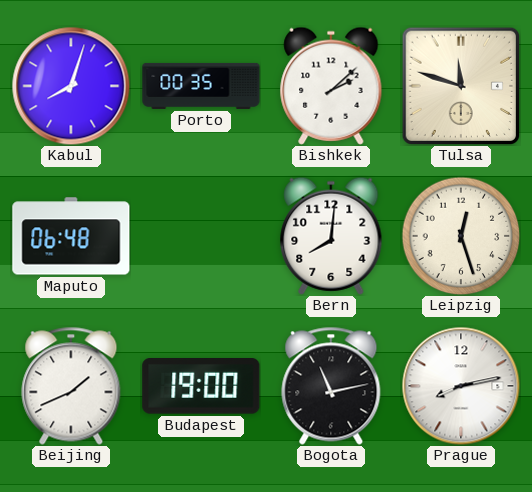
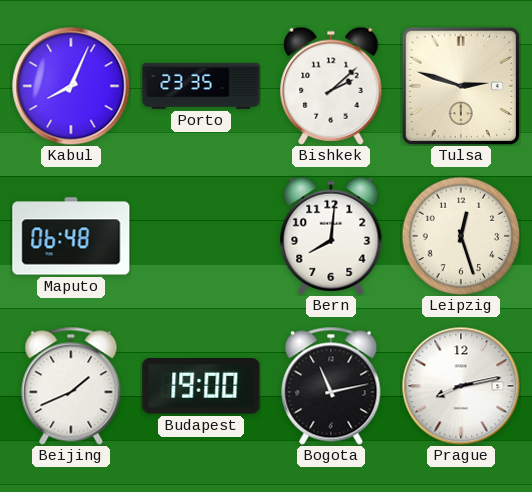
Kabul: 8:03 -> 8:04
Porto: 00:35 -> 23:35
Tulsa: 11:48 -> 2:48
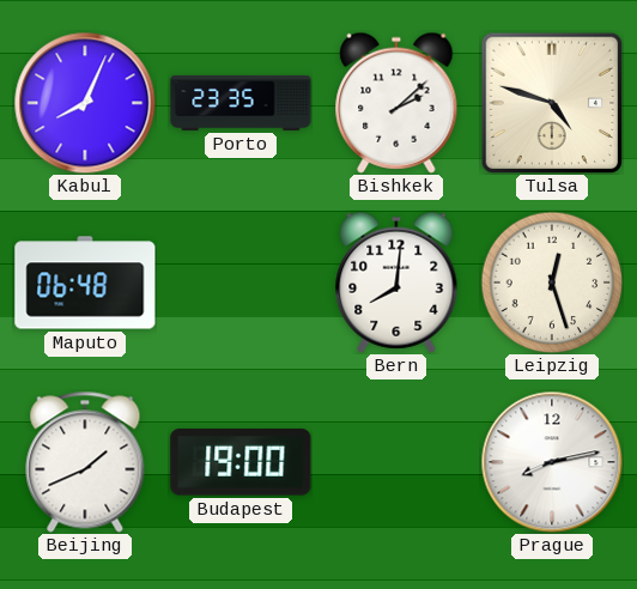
Tulsa: 2:48 -> 4:48
Bogota: 11:13 -> none
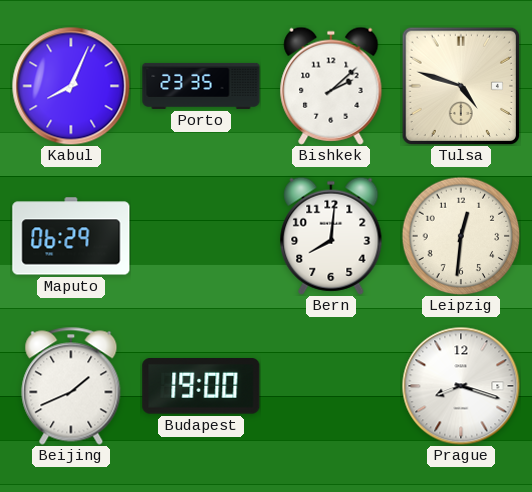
Maputo: 06:48 -> 06:29
Leipzig: 12:27 -> 12:31
Prague: 8:13 -> 8:18
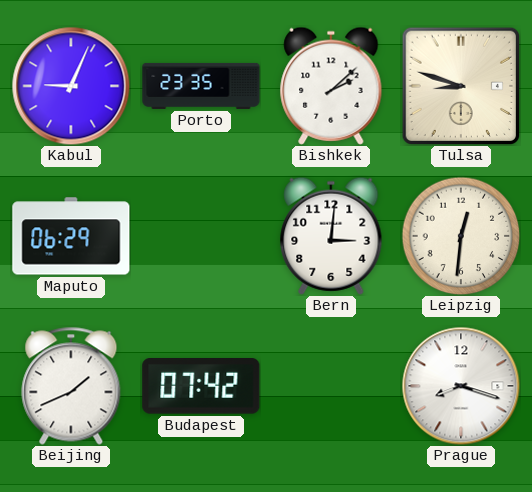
Kabul: 8:04 -> 9:04
Tulsa: 4:48 -> 8:48
Bern: 8:01 -> 3:01
Budapest: 19:00 -> 07:42
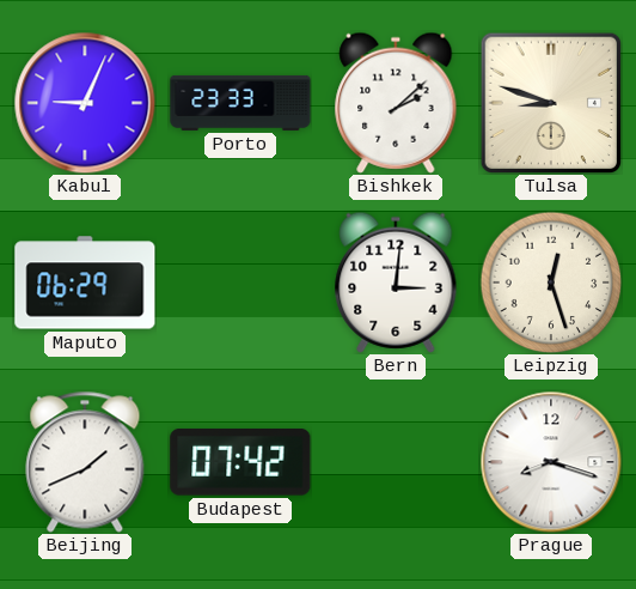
Porto: 23:35 -> 23:33
Leipzig: 12:31 -> 12:27
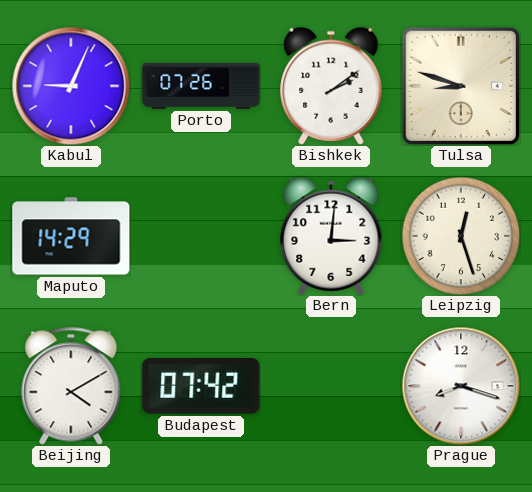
Porto: 23:33 -> 07:26
Bishkek: 2:08 -> 2:09
Maputo: 06:29 -> 14:29
Beijing: 1:41 -> 4:10
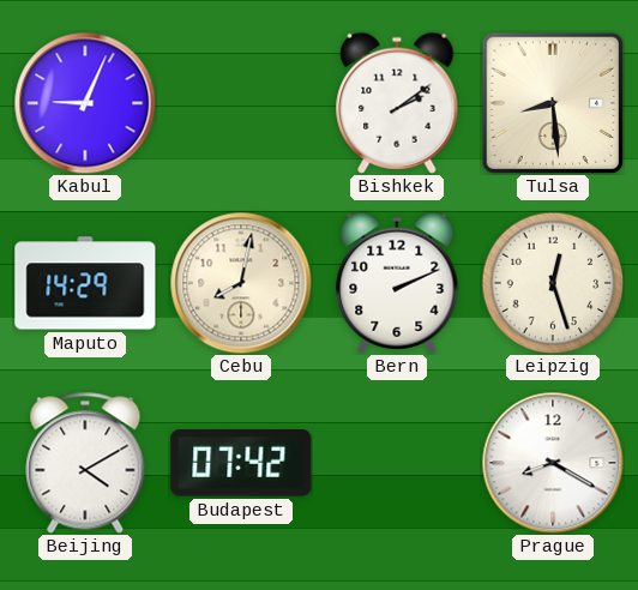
Porto: 07:26 -> none
Tulsa: 8:48 -> 8:29
Cebu: none -> 8:02
Bern: 3:01 -> 2:11
Prague: 8:18 -> 8:20
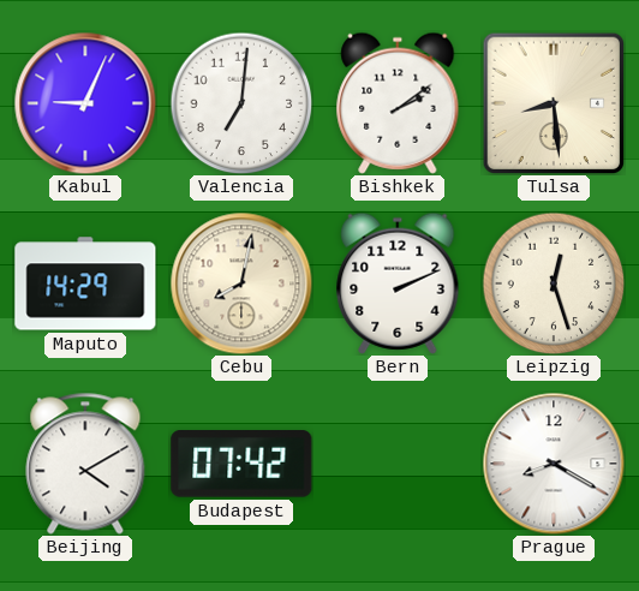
Valencia: none -> 7:01
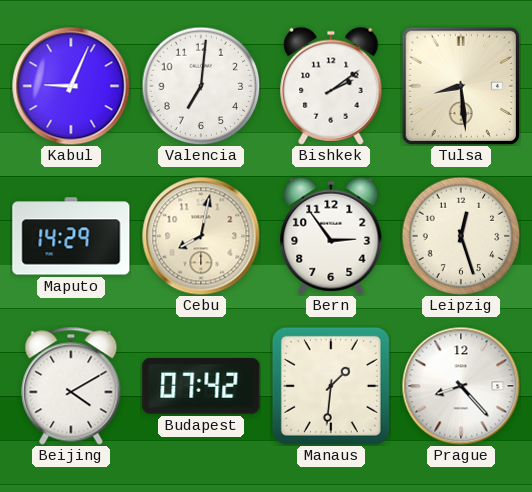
Bern: 2:11 -> 2:54
Manaus: none -> 1:31
Prague: 8:20 -> 8:23
